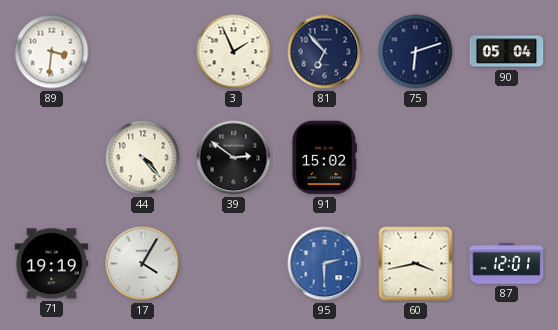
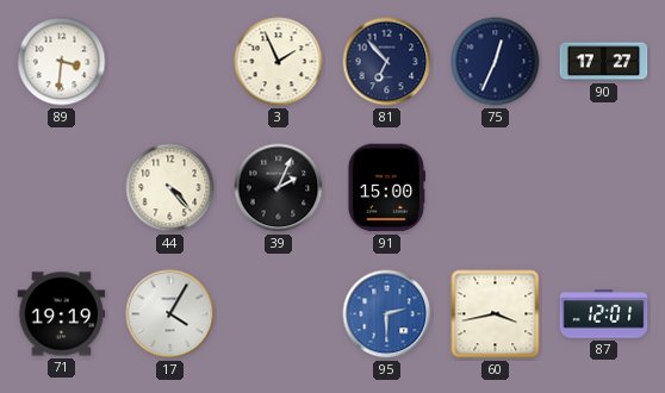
75: 6:12 -> 12:34
90: 05:04 -> 17:27
39: 2:51 -> 2:04
91: 15:02 -> 15:00
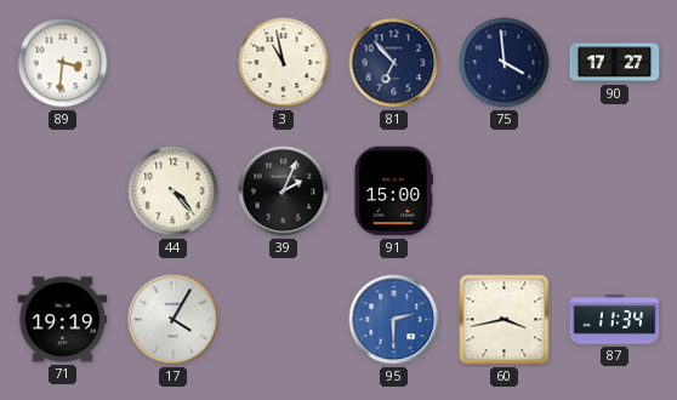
3: 1:56 -> 10:58
75: 12:34 -> 3:59
87: 12:01 -> 11:34
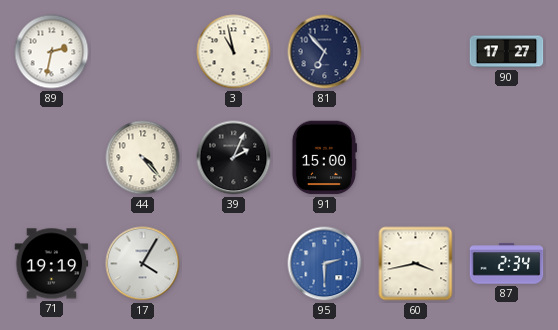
89: 3:31 -> 2:32
75: 3:59 -> none
87: 11:34 -> 2:34
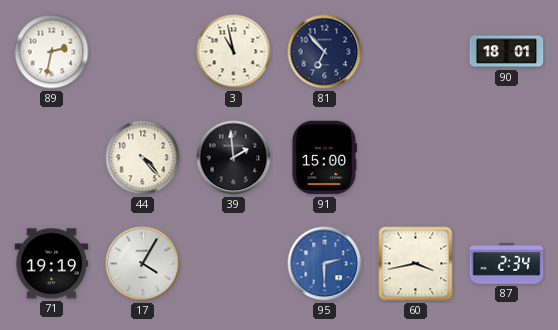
90: 17:27 -> 18:01
39: 2:04 -> 1:59
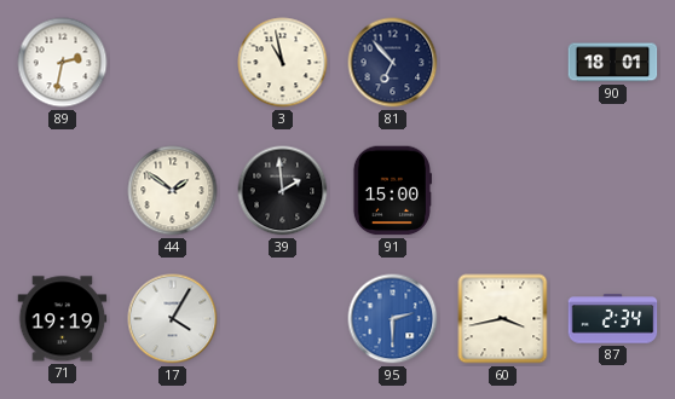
44: 4:23 -> 1:51
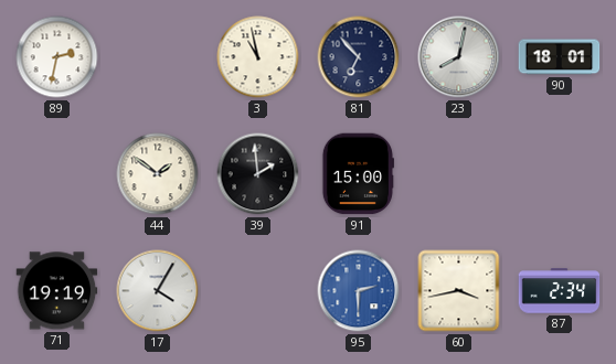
23: none -> 8:02
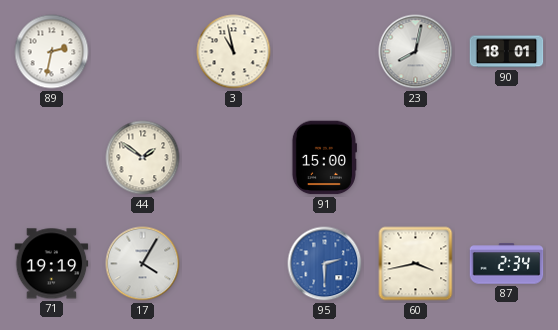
81: 6:53 -> none
39: 1:59 -> none
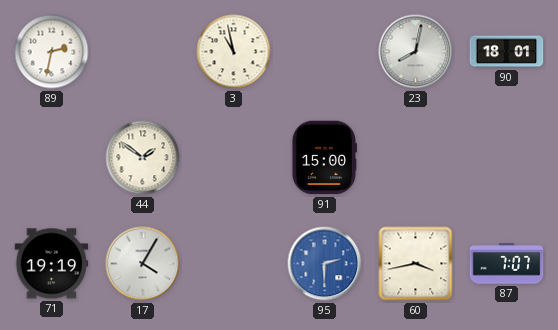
87: 2:34 -> 7:07
